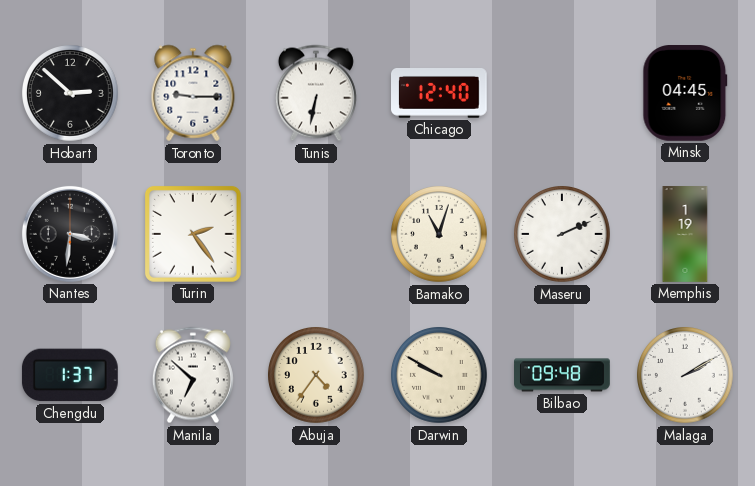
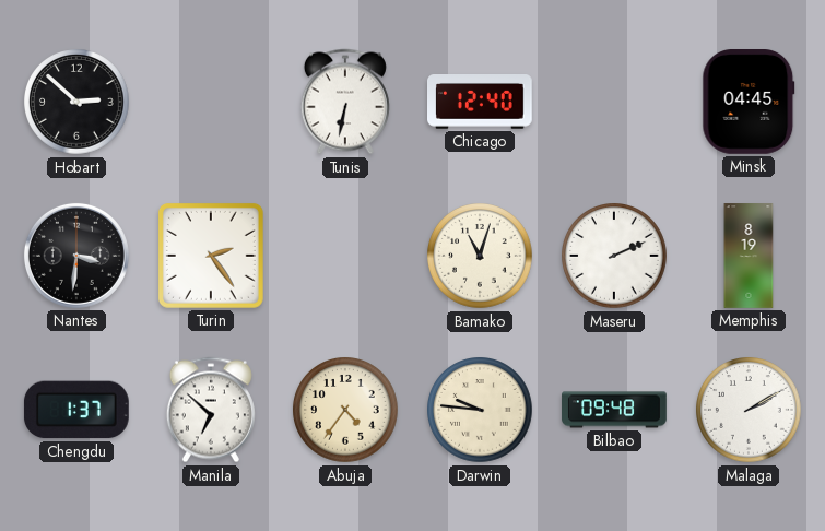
Toronto: 9:15 -> none
Memphis: 1:19 -> 8:19
Darwin: 9:50 -> 9:46
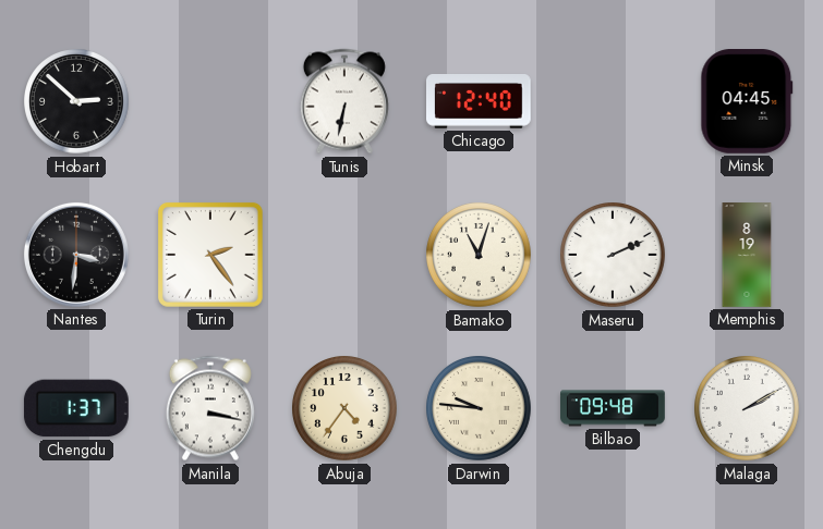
Manila: 6:52 -> 3:17
